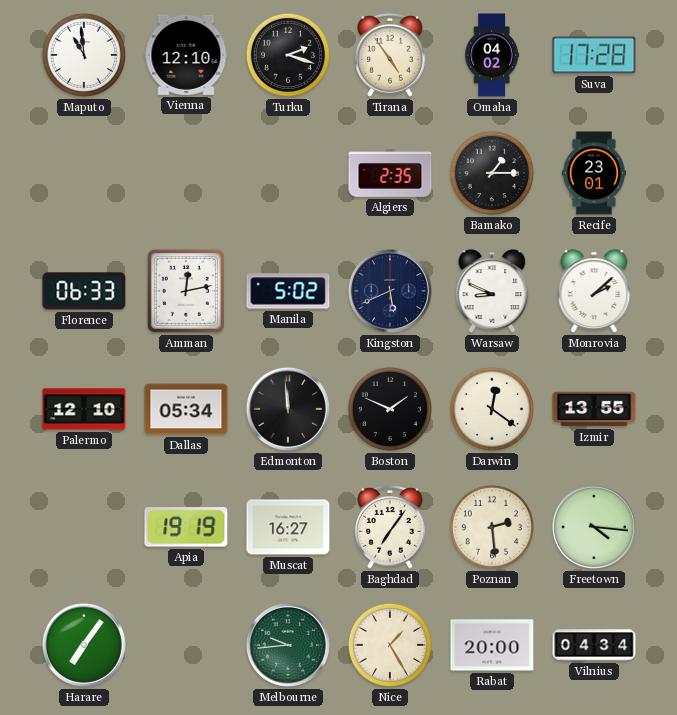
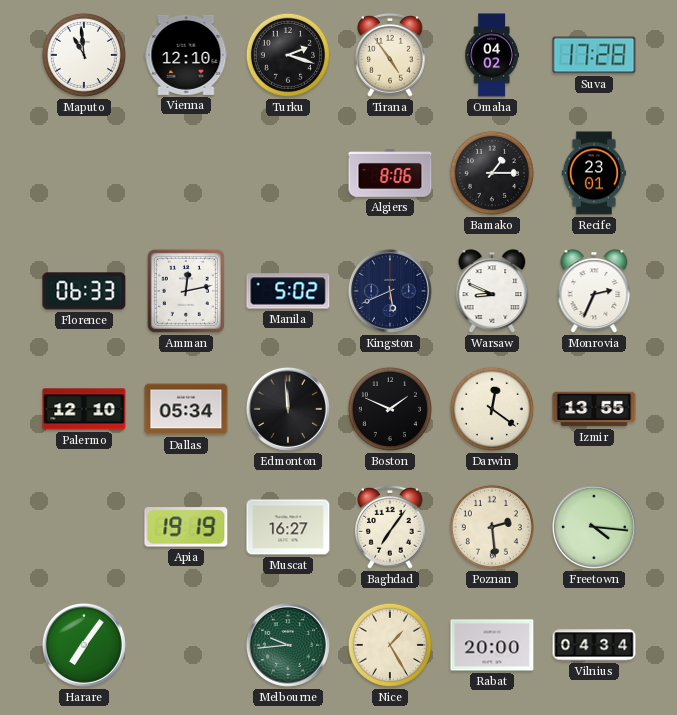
Algiers: 2:35 -> 8:06
Monrovia: 2:08 -> 2:34
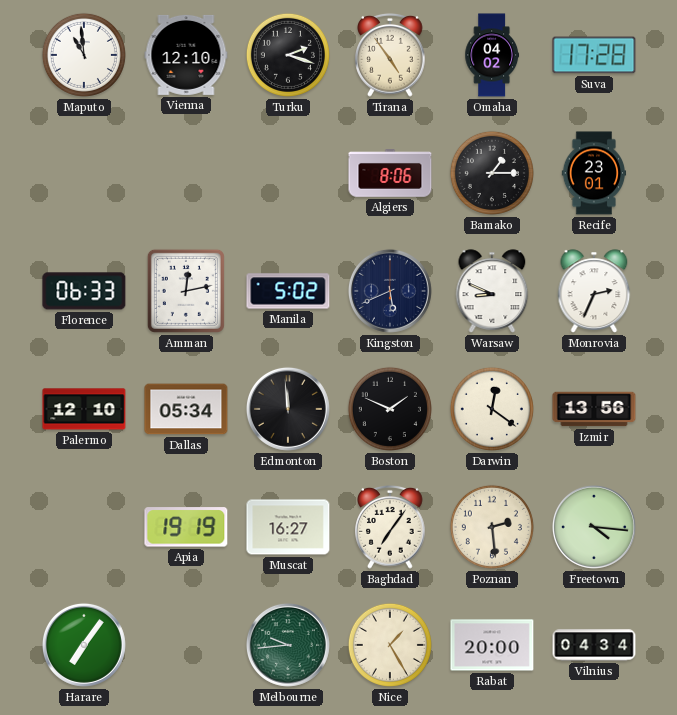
Izmir: 13:55 -> 13:56
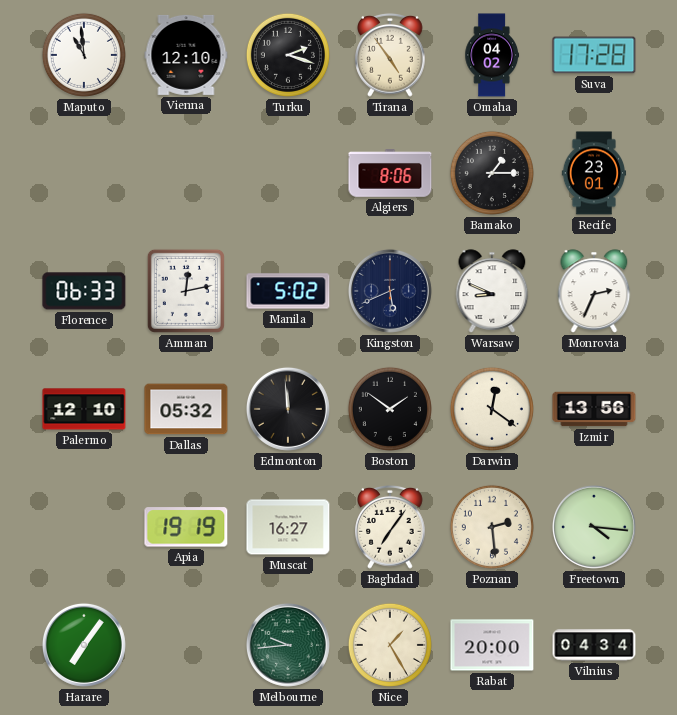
Dallas: 05:34 -> 05:32
Boston: 1:49 -> 1:51
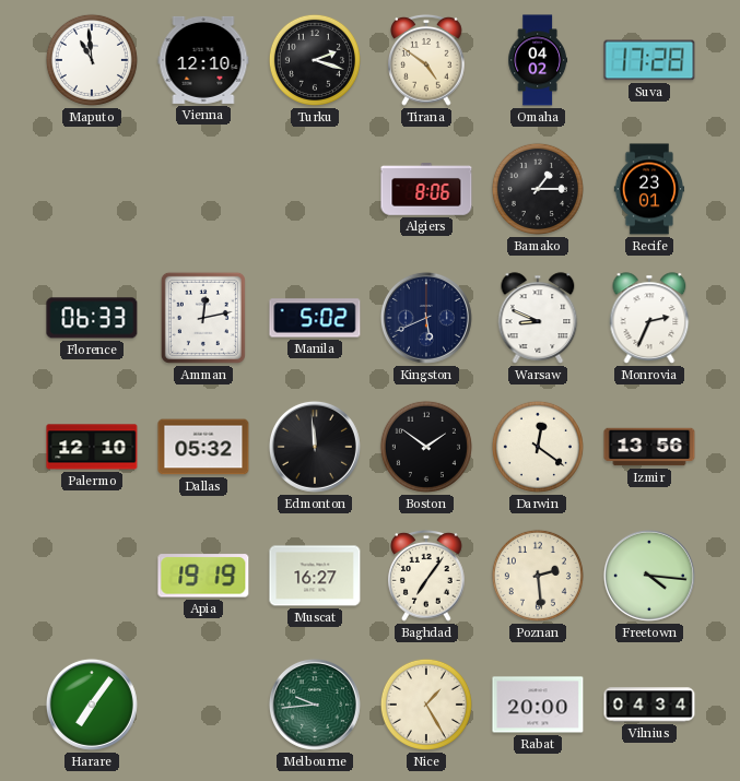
Tirana: 4:54 -> 4:51
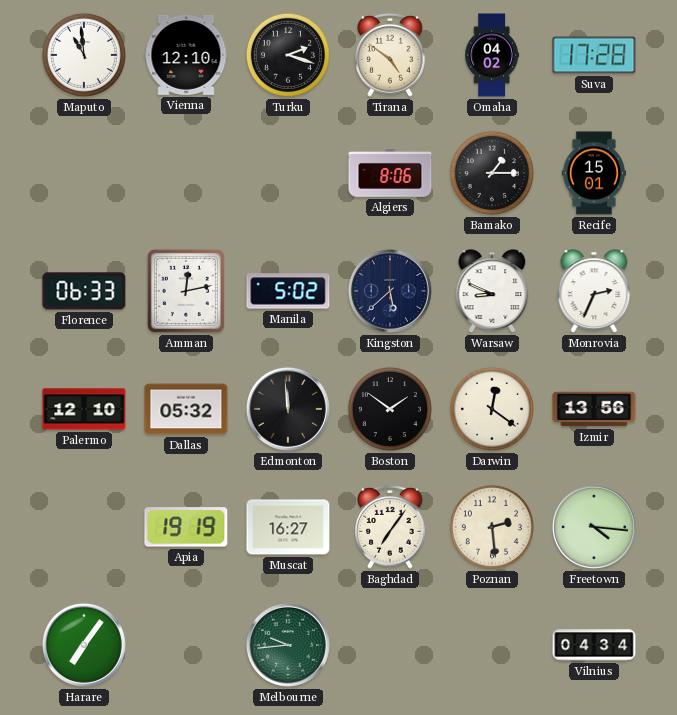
Recife: 23:01 -> 15:01
Kingston: 5:41 -> 5:38
Nice: 1:25 -> none
Rabat: 20:00 -> none
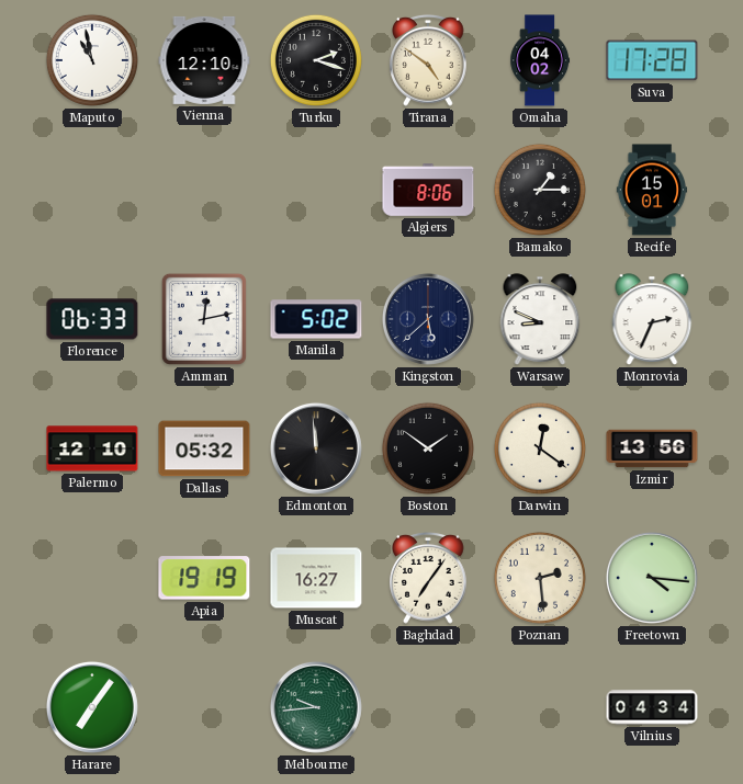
Maputo: 10:59 -> 10:58
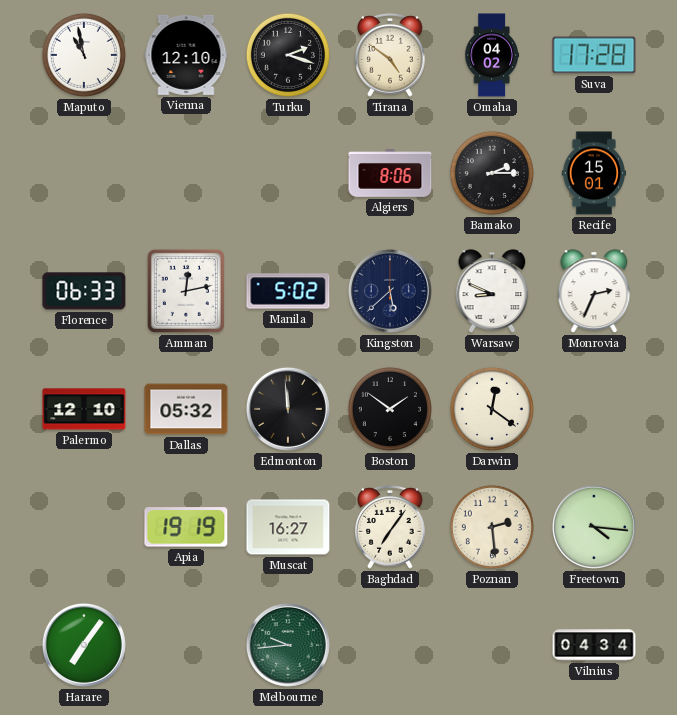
Bamako: 1:15 -> 2:15
Izmir: 13:56 -> none
